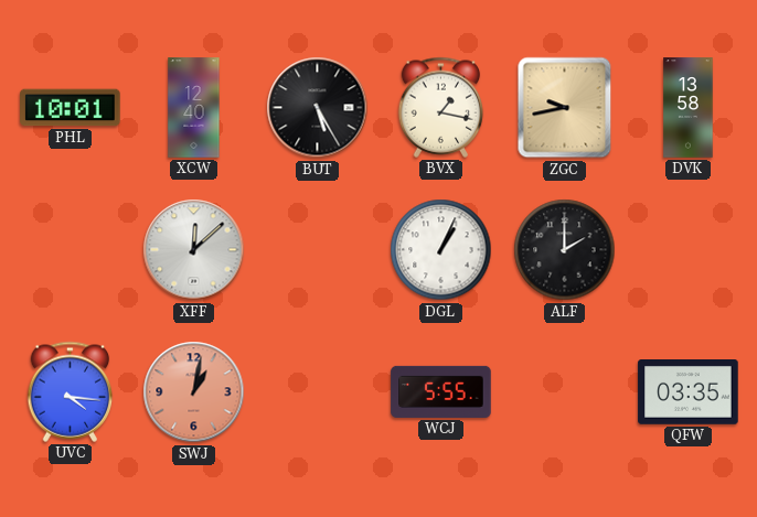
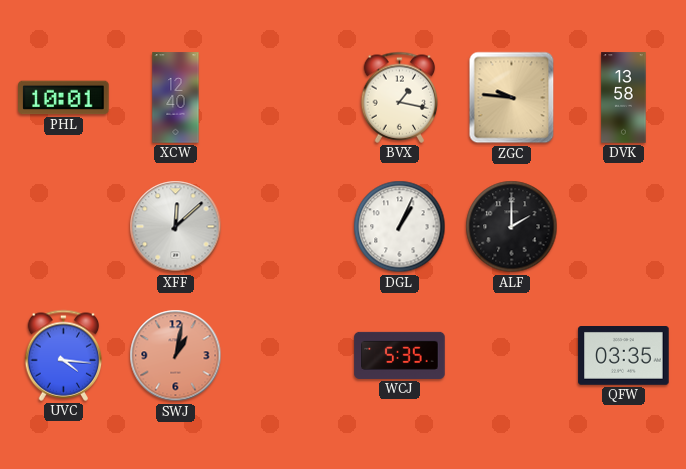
BUT: 5:25 -> none
ZGC: 9:43 -> 9:46
WCJ: 5:55 -> 5:35
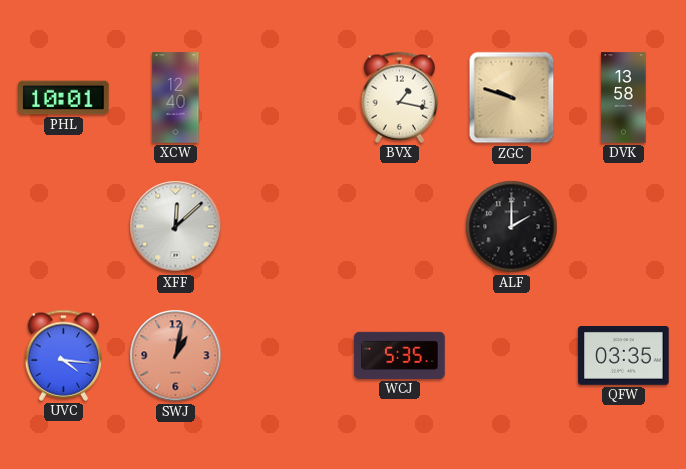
ZGC: 9:46 -> 9:48
DGL: 1:04 -> none
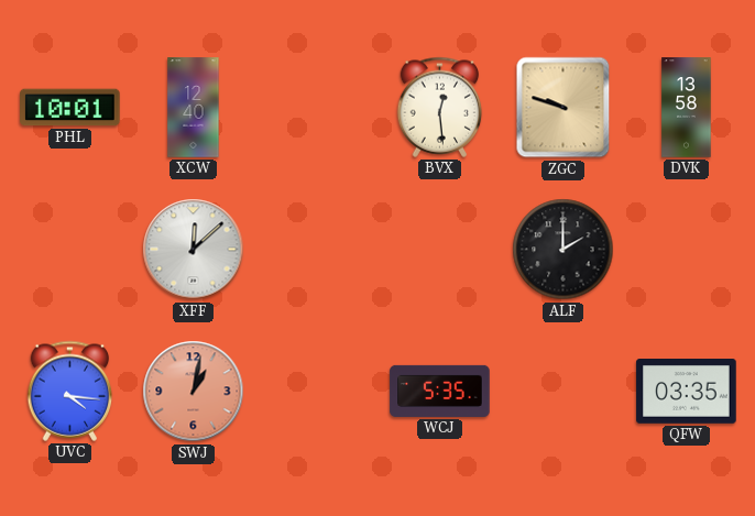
BVX: 1:17 -> 12:29
